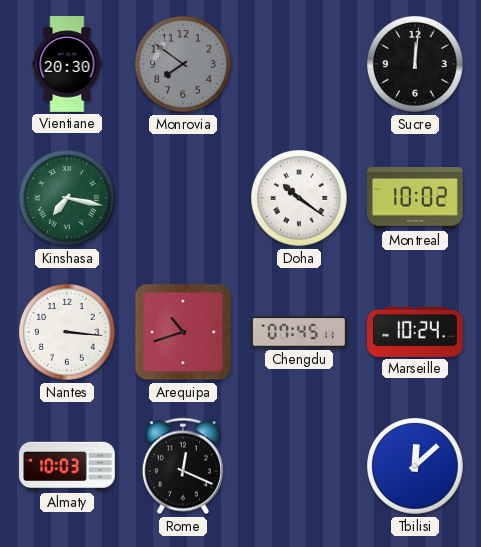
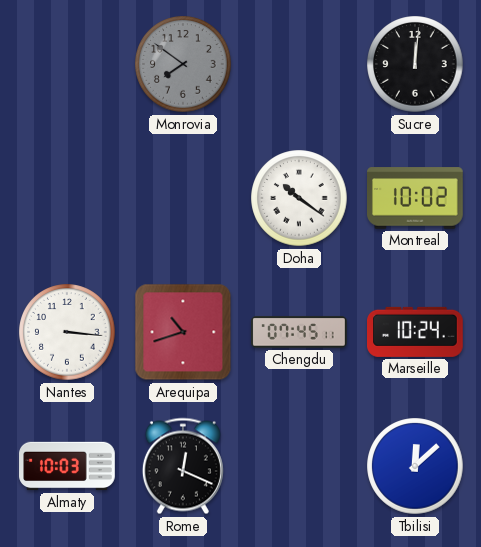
Vientiane: 20:30 -> none
Kinshasa: 7:17 -> none
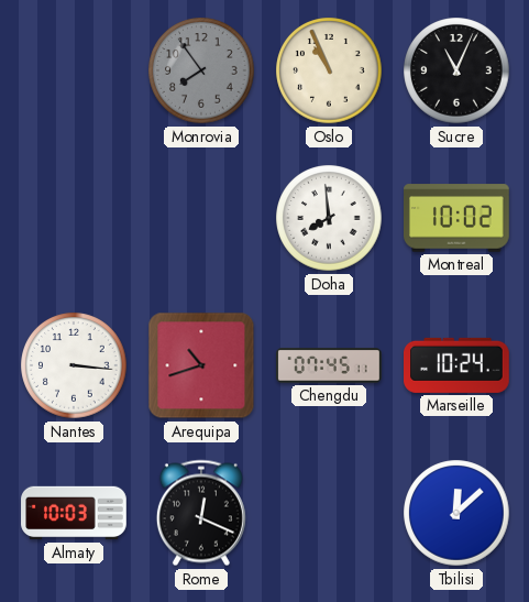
Monrovia: 7:51 -> 7:54
Oslo: none -> 10:56
Sucre: 12:01 -> 11:04
Doha: 10:21 -> 7:59
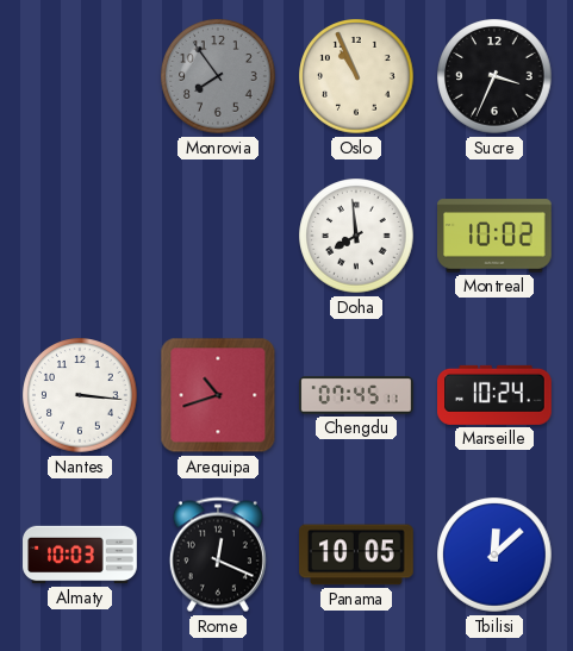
Sucre: 11:04 -> 3:34
Panama: none -> 10:05
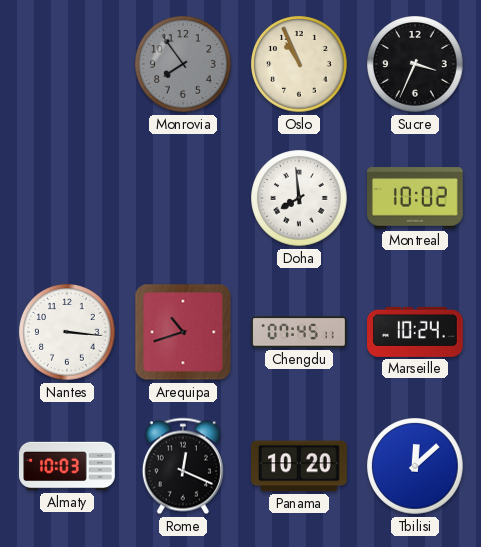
Panama: 10:05 -> 10:20
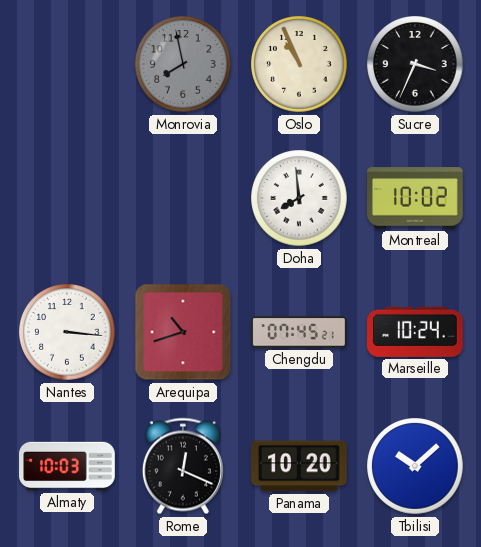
Monrovia: 7:54 -> 7:58
Chengdu: 07:45:11 -> 07:45:21
Tbilisi: 12:08 -> 10:08
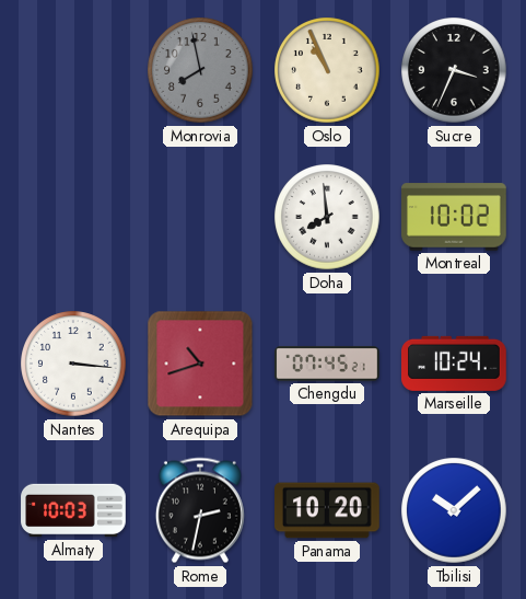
Rome: 12:19 -> 2:32
